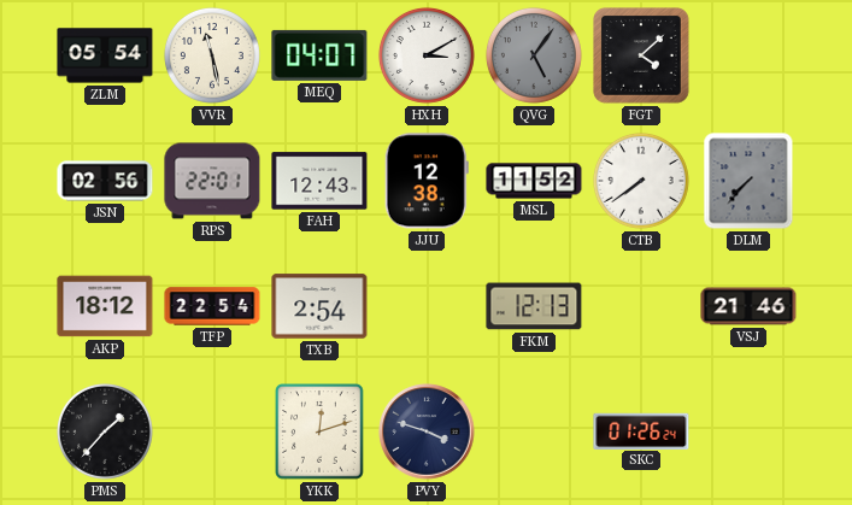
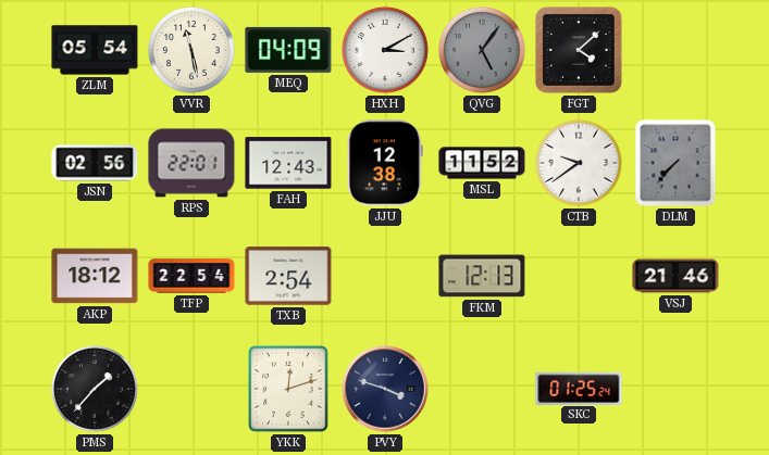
MEQ: 04:07 -> 04:09
CTB: 7:39 -> 9:39
SKC: 01:26 -> 01:25
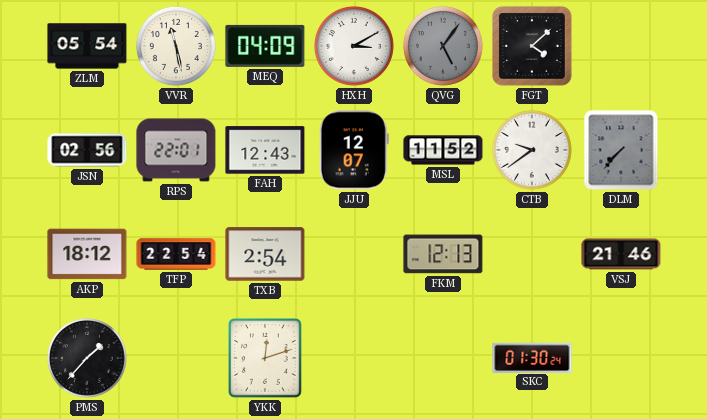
JJU: 12:38 -> 12:07
PVY: 3:48 -> none
SKC: 01:25 -> 01:30
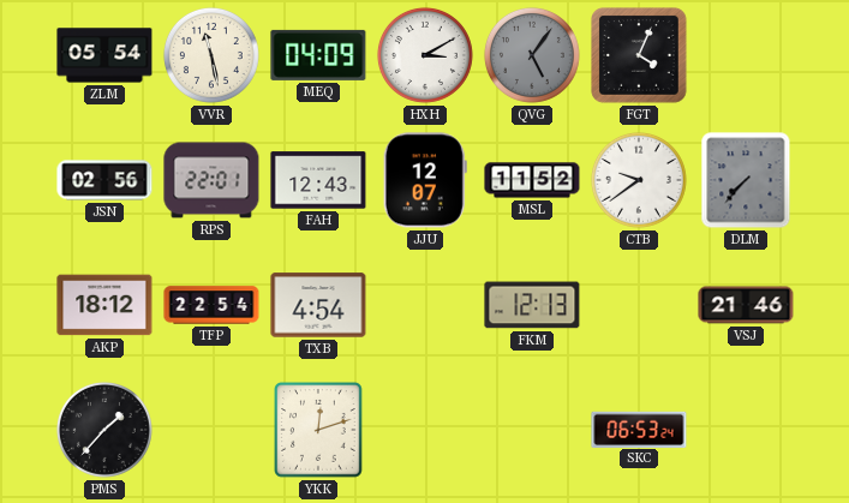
FGT: 4:08 -> 4:04
TXB: 2:54 -> 4:54
SKC: 01:30 -> 06:53
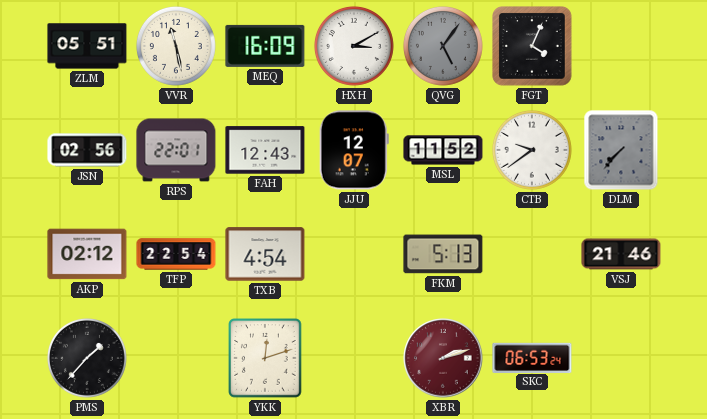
ZLM: 05:54 -> 05:51
MEQ: 04:09 -> 16:09
AKP: 18:12 -> 02:12
FKM: 12:13 -> 5:13
XBR: none -> 2:12
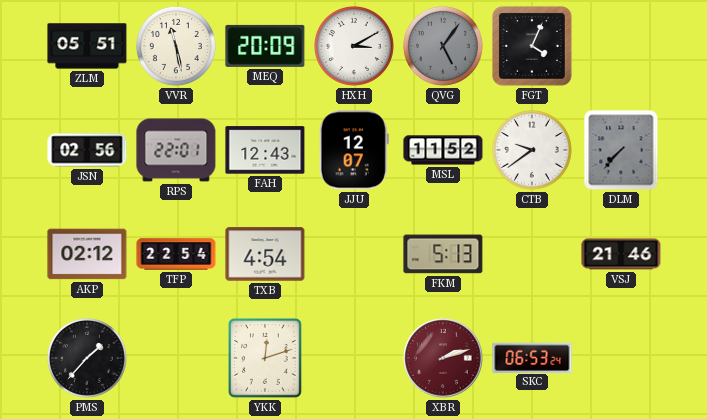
MEQ: 16:09 -> 20:09
